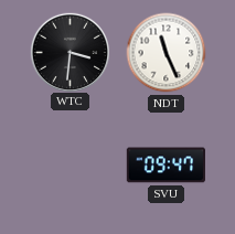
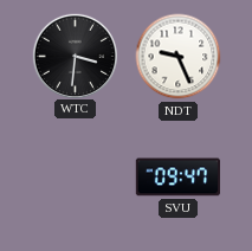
NDT: 11:26 -> 9:26
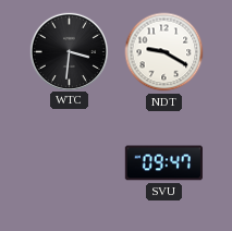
NDT: 9:26 -> 9:20
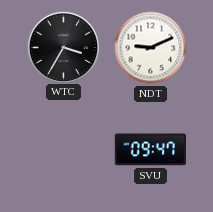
WTC: 3:31 -> 3:35
NDT: 9:20 -> 9:11
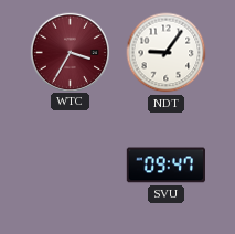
WTC dial: black -> burgundy
NDT: 9:11 -> 9:06
